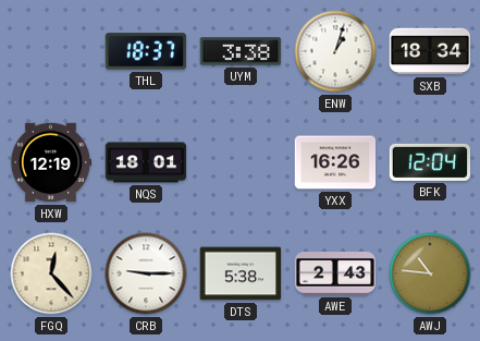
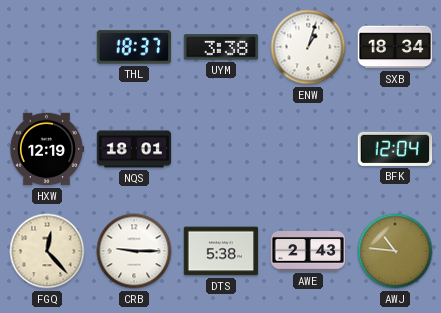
YXX: 16:26 -> none
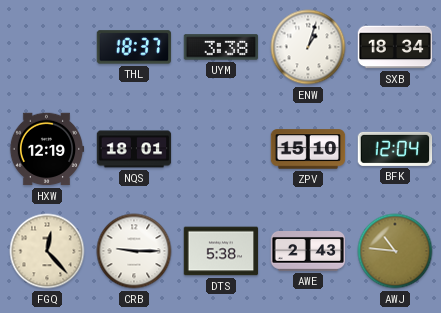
ZPV: none -> 15:10
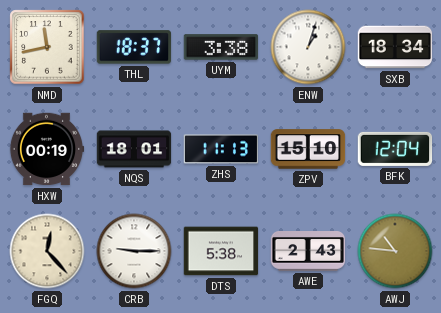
NMD: none -> 11:43
HXW: 12:19 -> 00:19
ZHS: none -> 11:13
